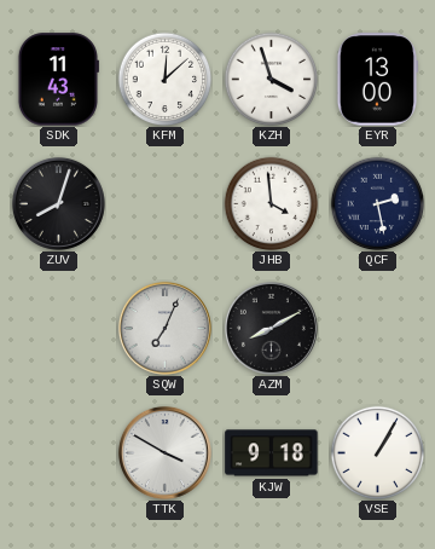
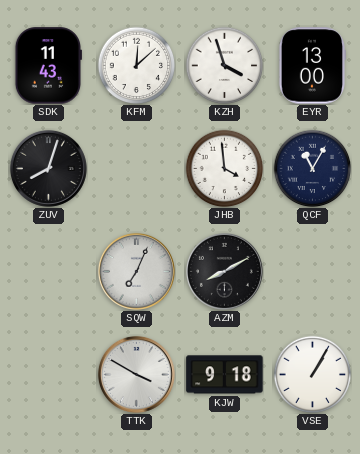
QCF: 2:28 -> 11:05
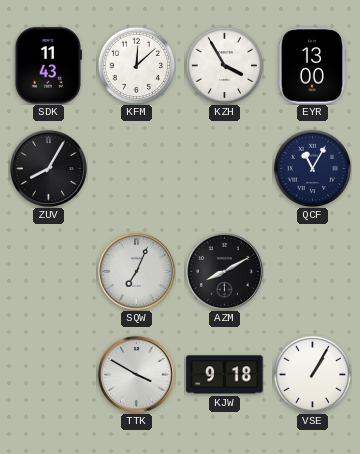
KZH: 3:57 -> 3:55
ZUV: 8:03 -> 8:05
JHB: 3:59 -> none
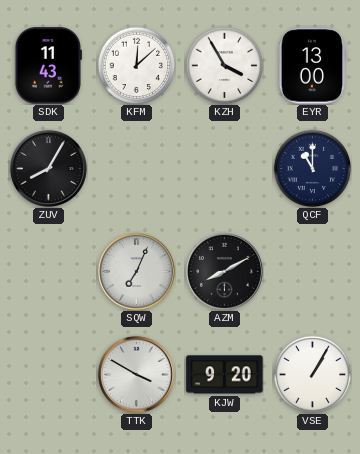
QCF: 11:05 -> 11:00
KJW: 9:18 -> 9:20
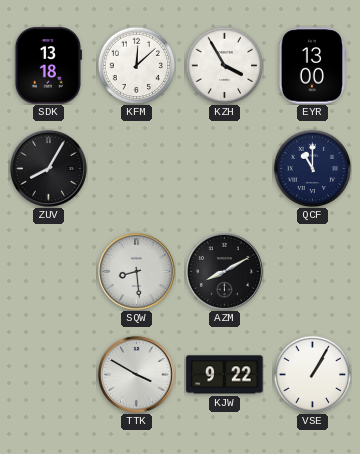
SDK: 11:43 -> 13:18
SQW: 7:04 -> 8:29
KJW: 9:20 -> 9:22
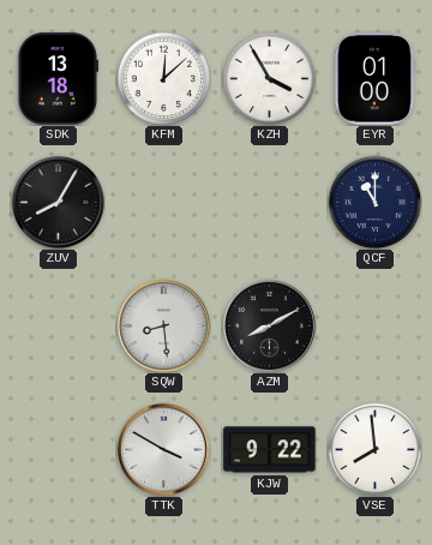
EYR: 13:00 -> 01:00
VSE: 1:05 -> 7:59
